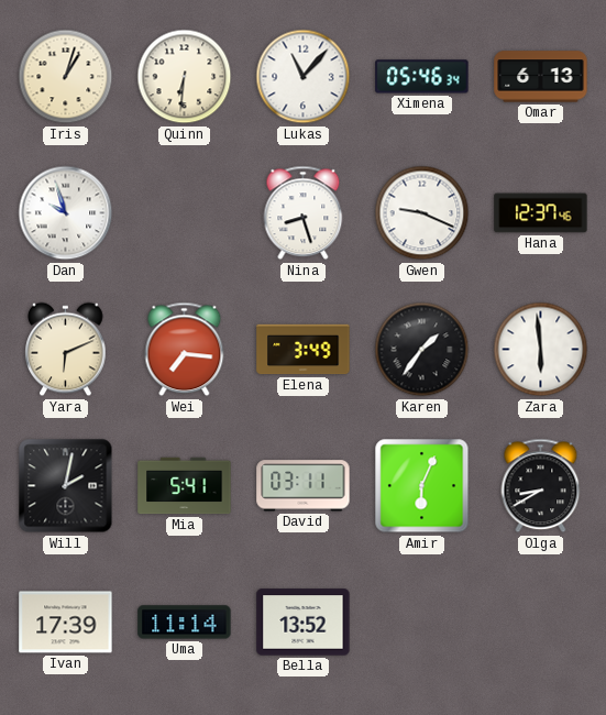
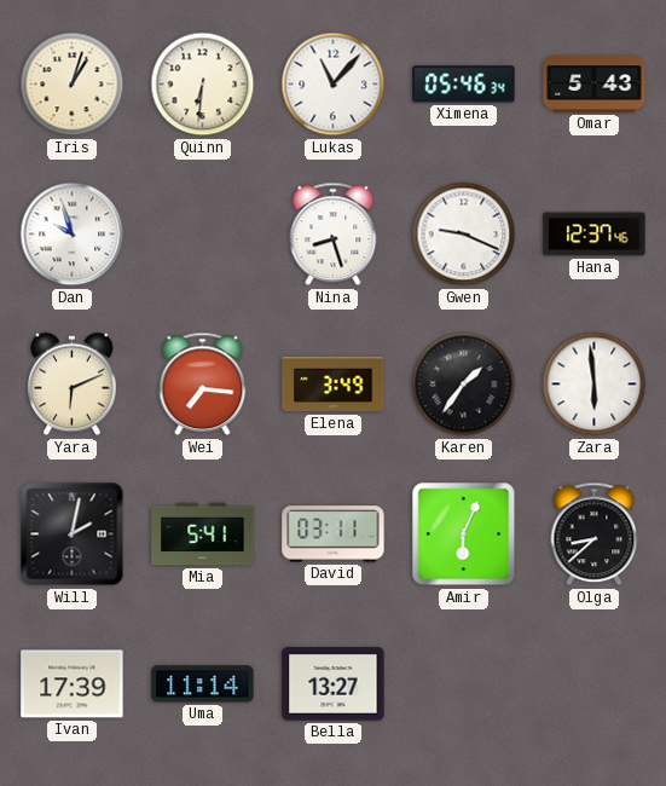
Omar: 6:13 -> 5:43
Olga: 8:40 -> 8:38
Bella: 13:52 -> 13:27
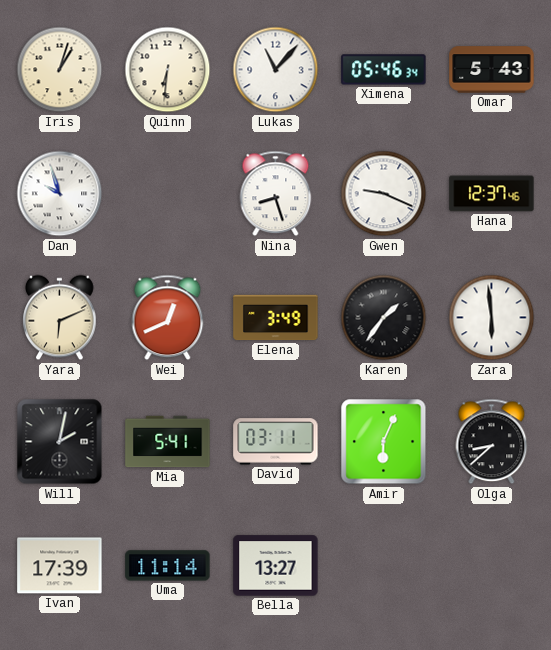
Wei: 7:16 -> 12:41
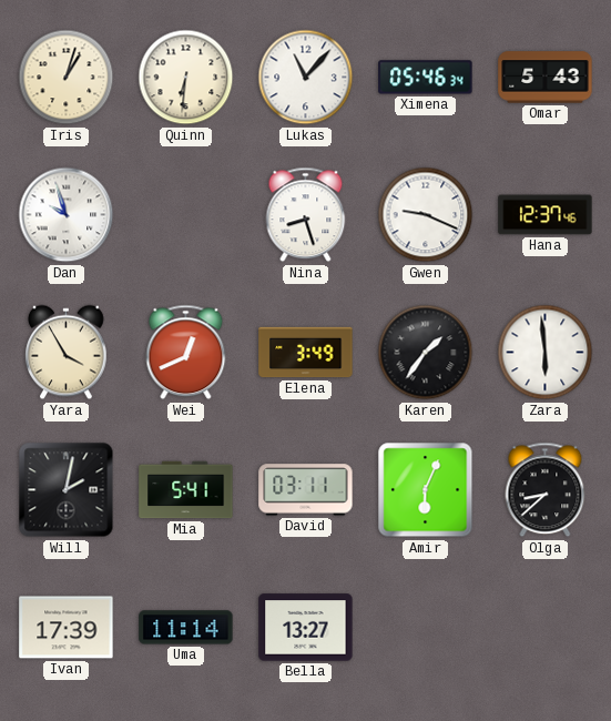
Yara: 6:11 -> 3:55
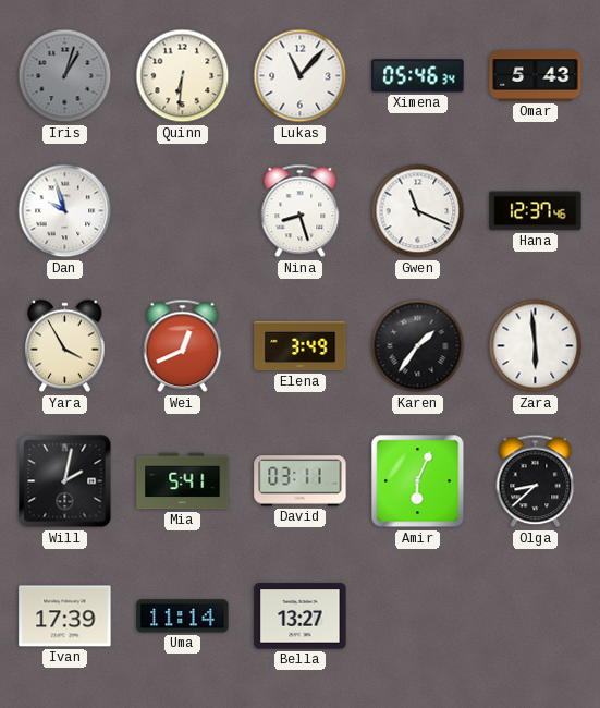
Iris dial: cream -> grey
Gwen: 9:19 -> 11:19
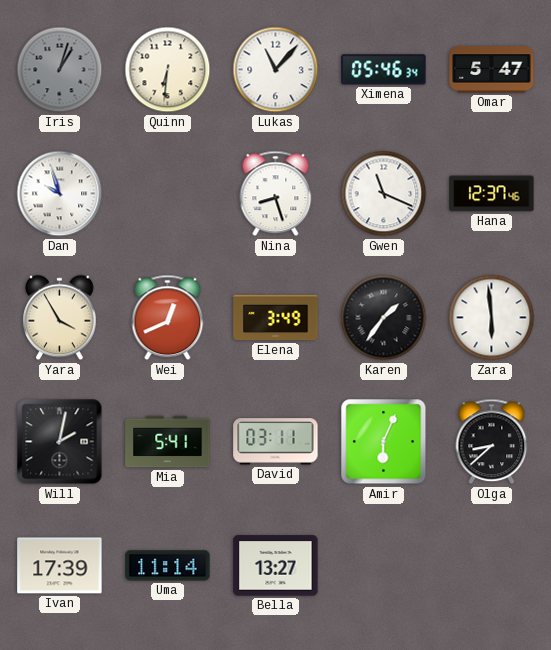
Omar: 5:43 -> 5:47
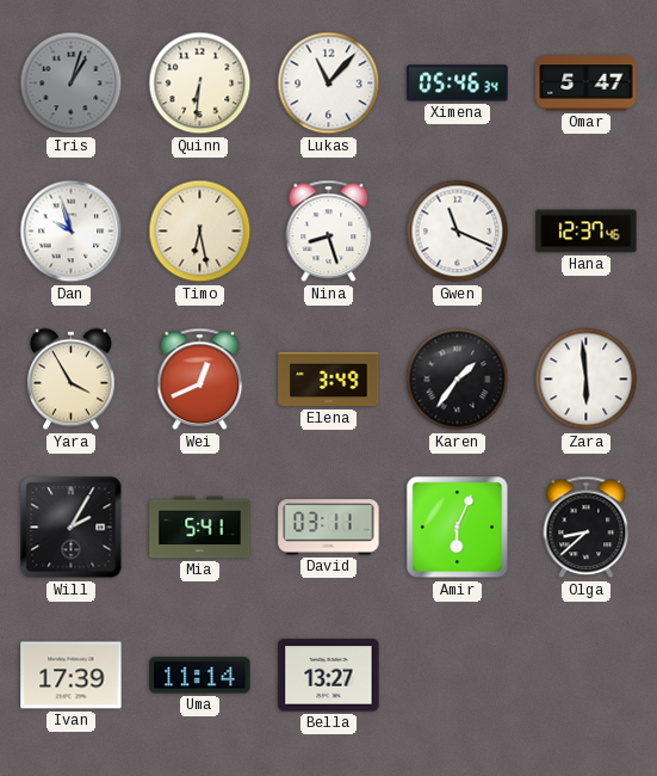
Timo: none -> 6:28
Will: 2:02 -> 2:05
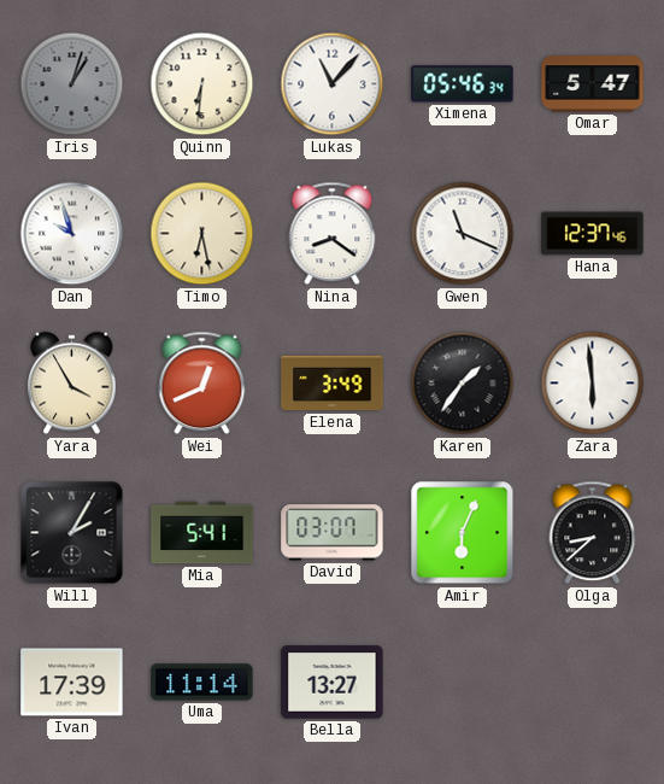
Nina: 8:27 -> 8:21
David: 03:11 -> 03:07
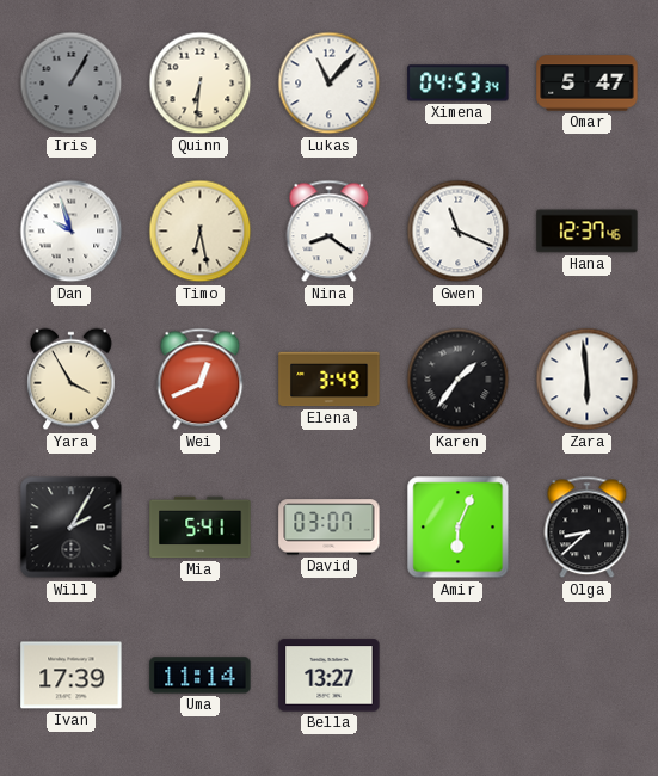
Iris: 1:03 -> 1:05
Ximena: 05:46 -> 04:53
